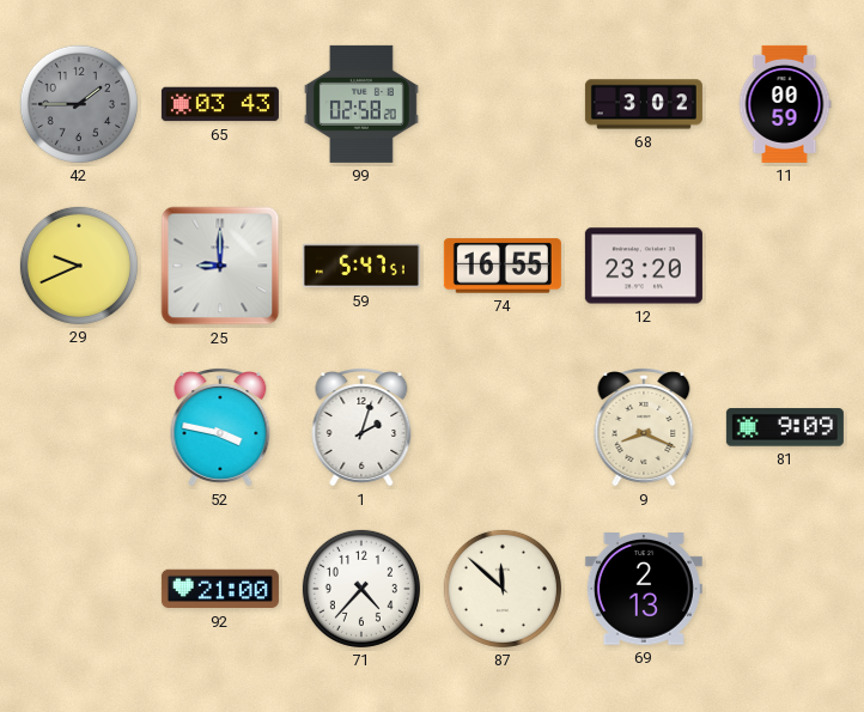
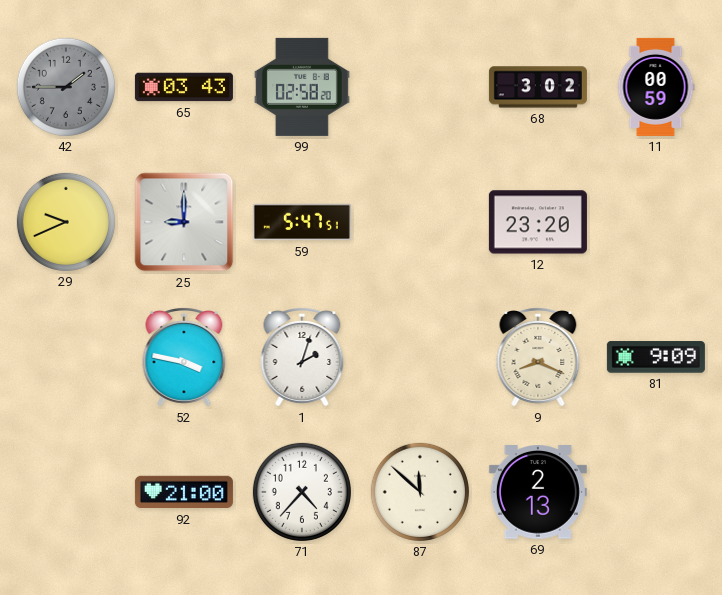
74: 16:55 -> none
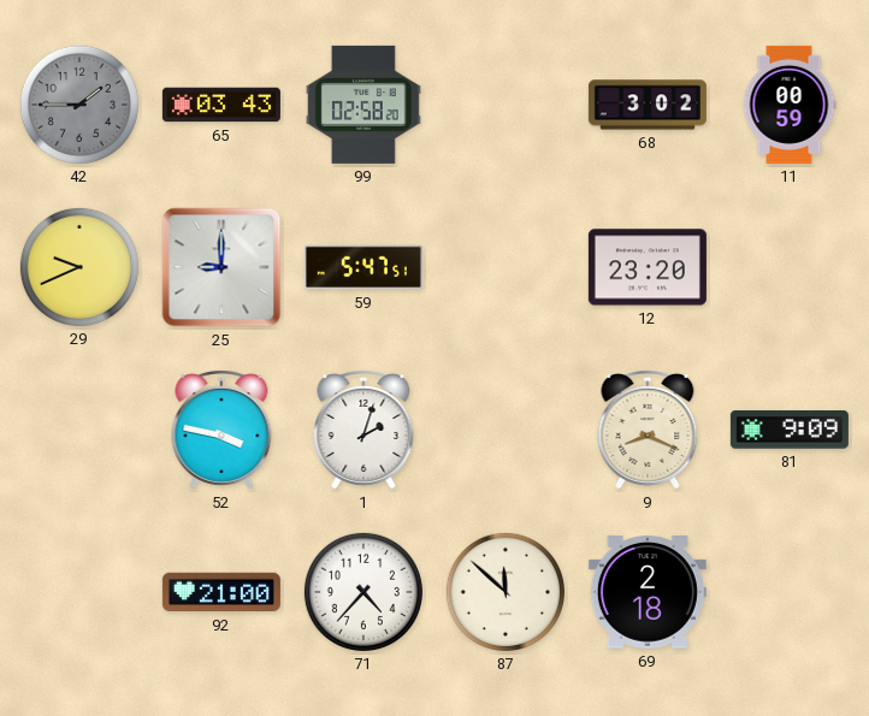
69: 2:13 -> 2:18
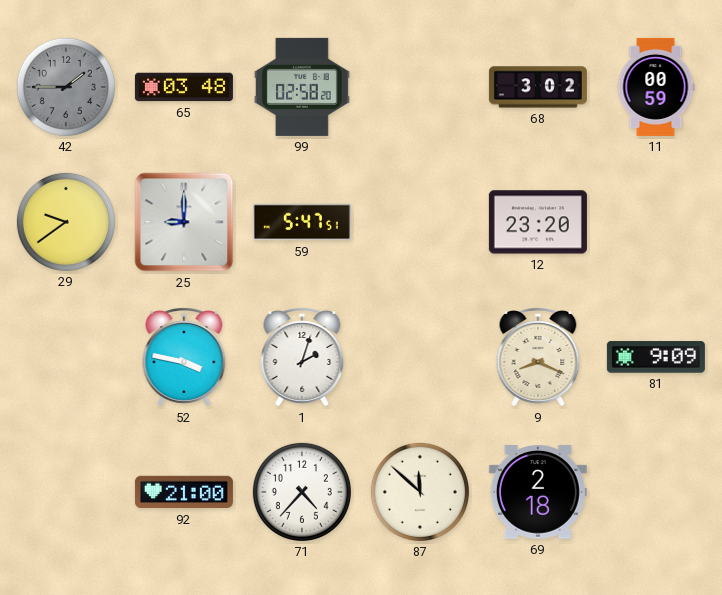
65: 03:43 -> 03:48
29: 9:41 -> 9:39
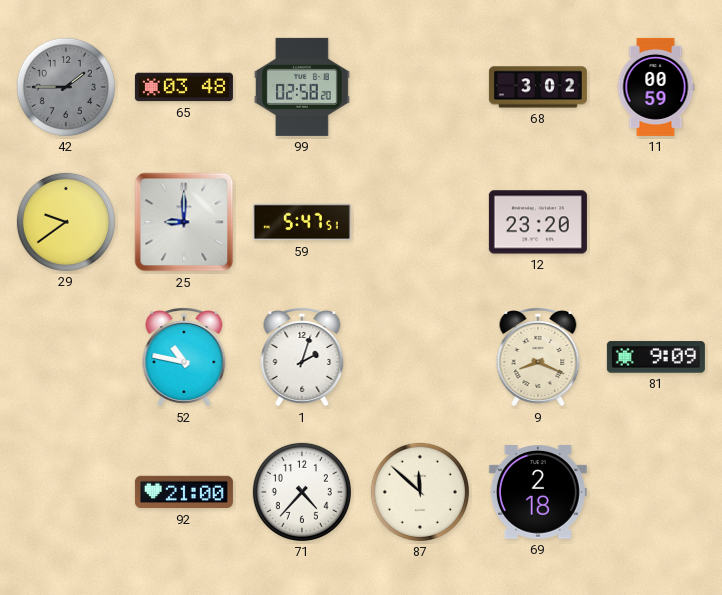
52: 3:47 -> 10:47
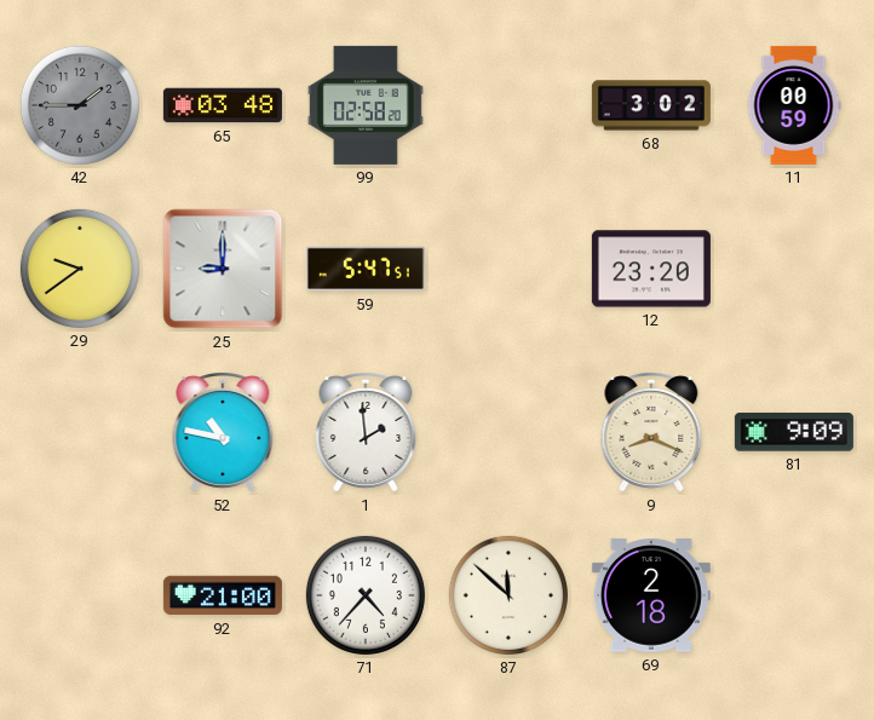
1: 2:03 -> 1:59
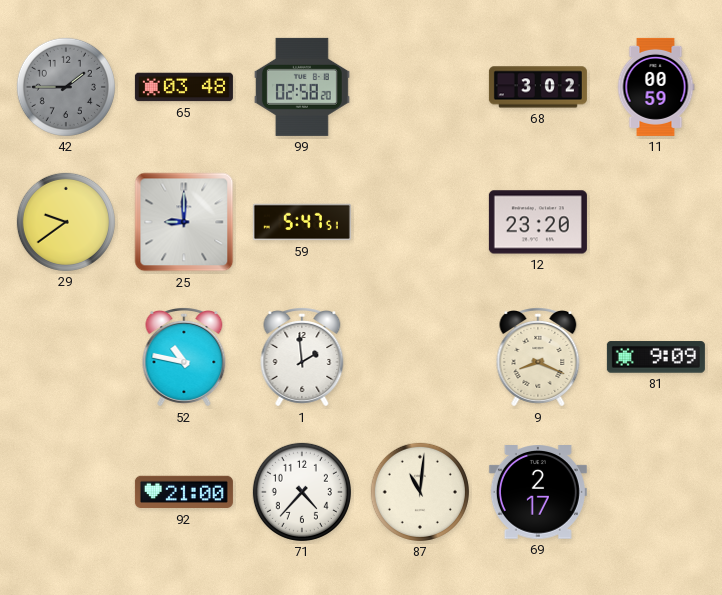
87: 11:52 -> 11:01
69: 2:18 -> 2:17
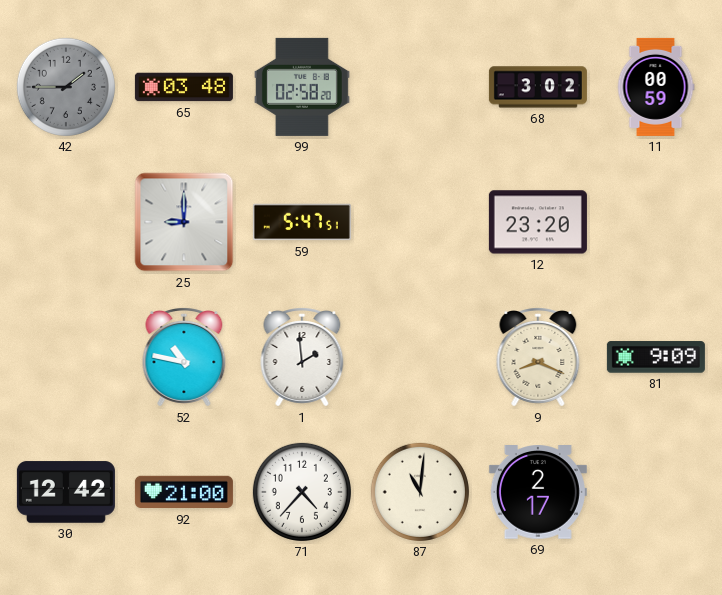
29: 9:39 -> none
30: none -> 12:42
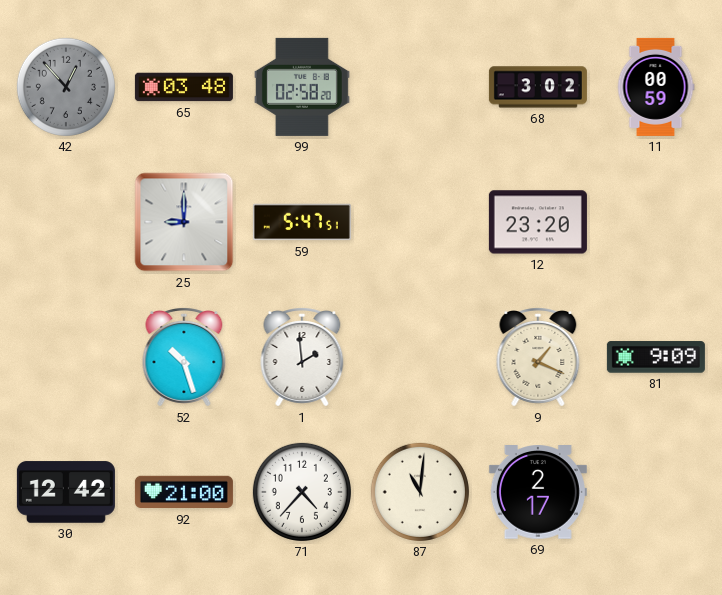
42: 1:45 -> 12:53
52: 10:47 -> 10:27
9: 8:19 -> 1:19
